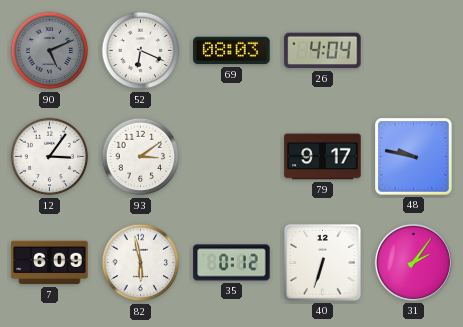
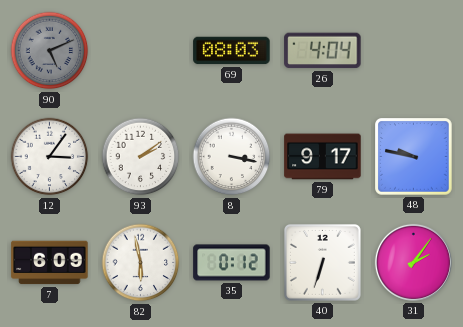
52: 6:19 -> none
93: 3:09 -> 2:09
8: none -> 3:17
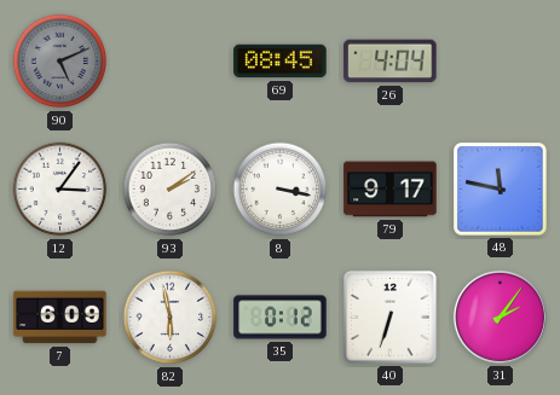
69: 08:03 -> 08:45
48: 9:47 -> 11:47
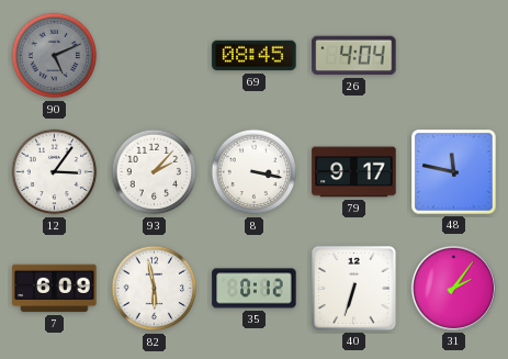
93: 2:09 -> 2:07
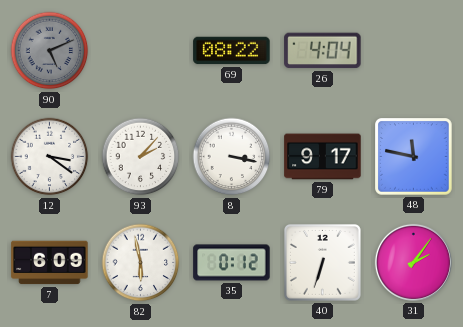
69: 08:45 -> 08:22
12: 3:06 -> 3:21
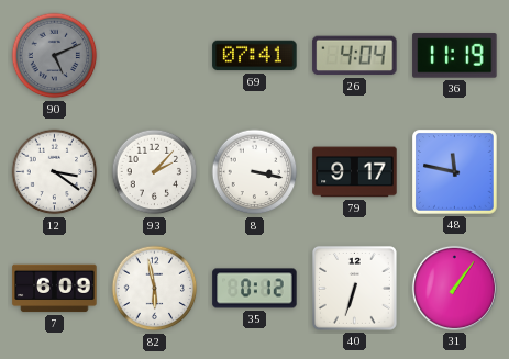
69: 08:22 -> 07:41
36: none -> 11:19
31: 2:06 -> 1:06
